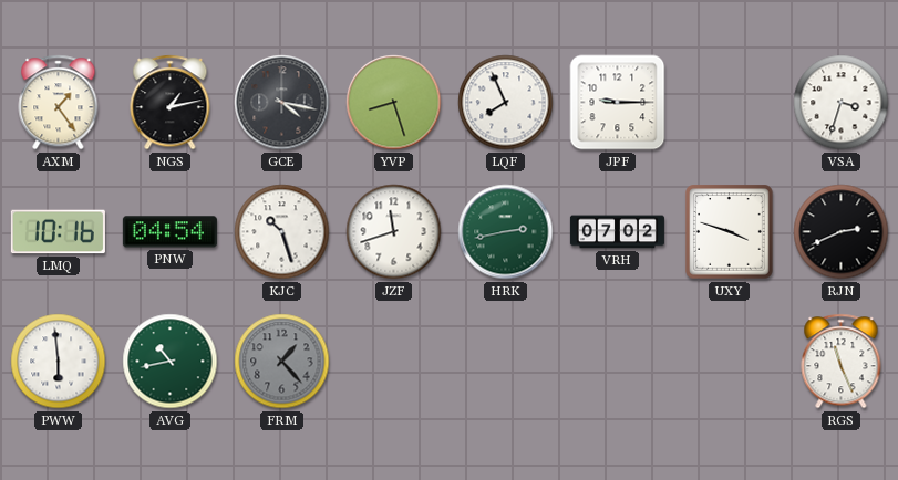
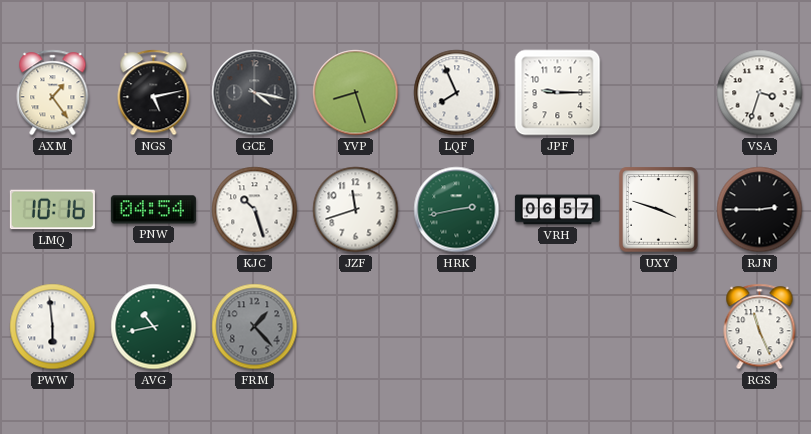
NGS: 1:13 -> 5:13
VRH: 07:02 -> 06:57
RJN: 2:41 -> 2:45
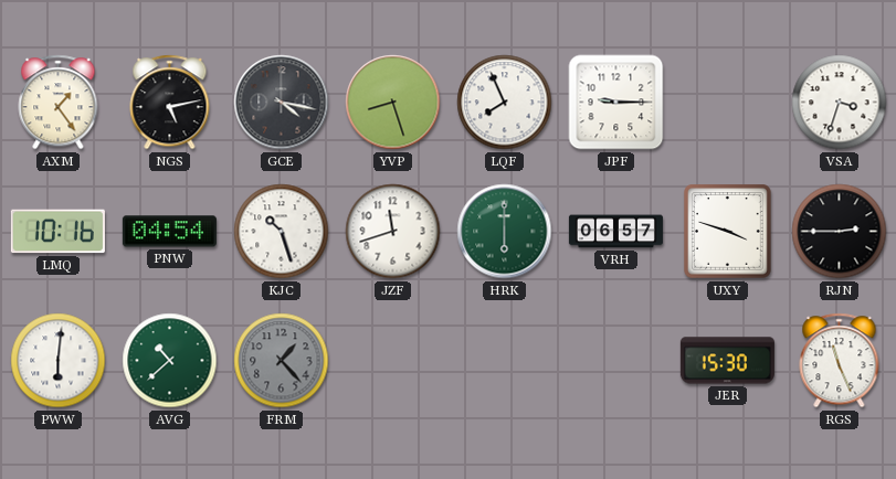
HRK: 2:43 -> 6:00
PWW: 5:59 -> 6:01
AVG: 10:43 -> 10:38
JER: none -> 15:30
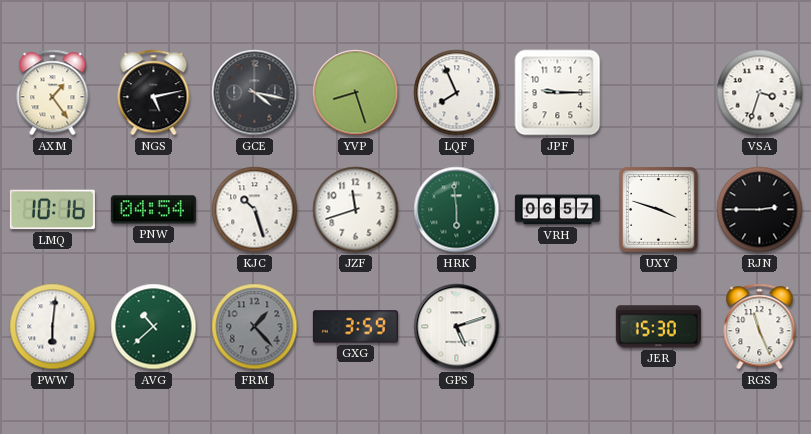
HRK: 6:00 -> 5:59
GXG: none -> 3:59
GPS: none -> 5:12
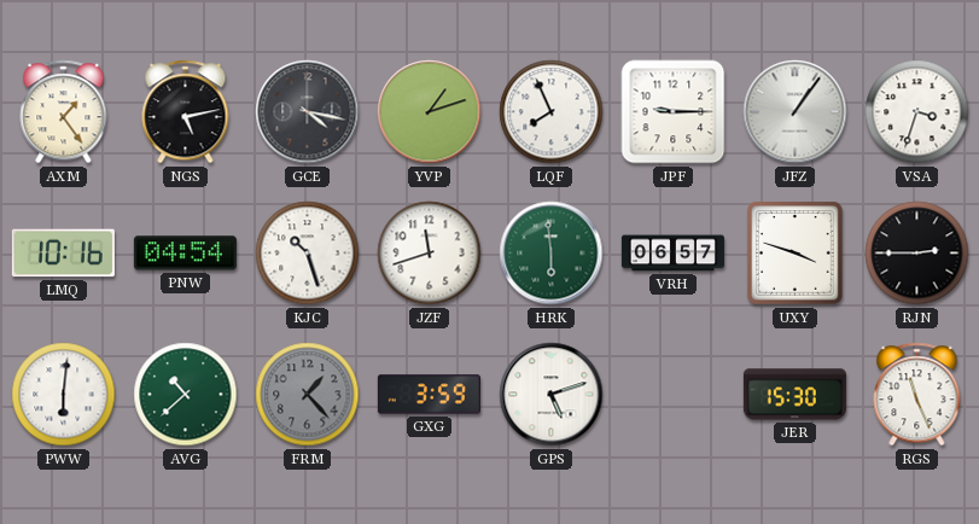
YVP: 8:27 -> 1:12
JFZ: none -> 1:06
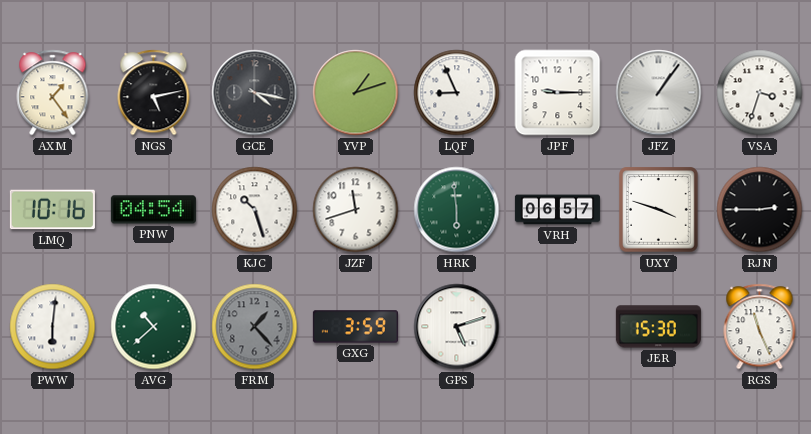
LQF: 7:56 -> 8:56
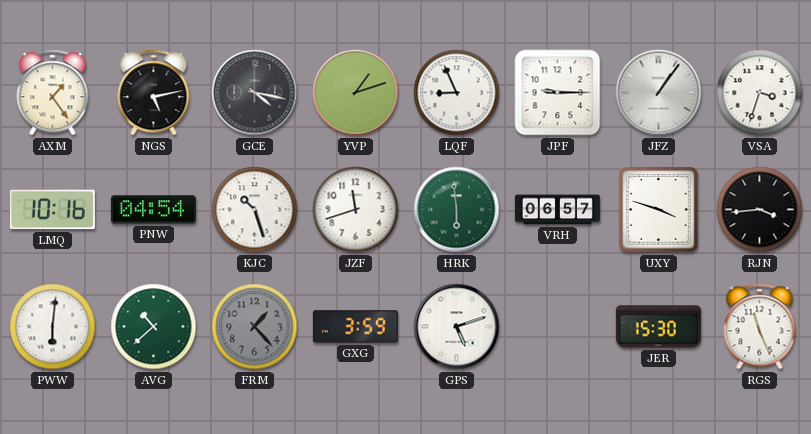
RJN: 2:45 -> 3:44
